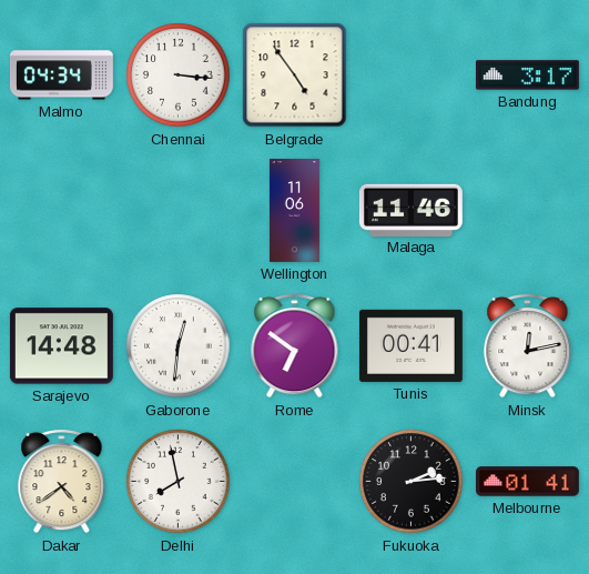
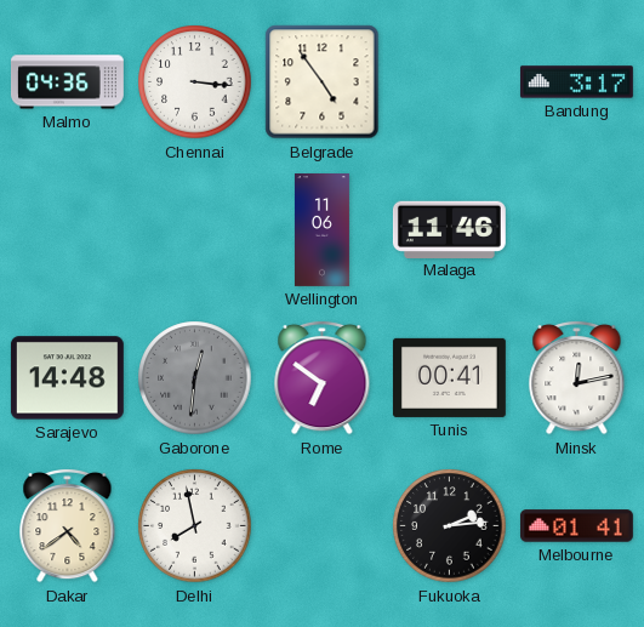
Malmo: 04:34 -> 04:36
Gaborone dial: white -> grey
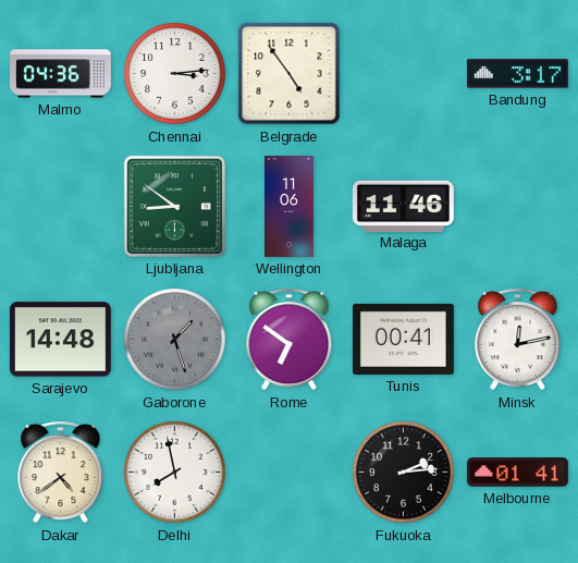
Chennai: 3:16 -> 3:14
Ljubljana: none -> 8:51
Gaborone: 12:31 -> 1:27
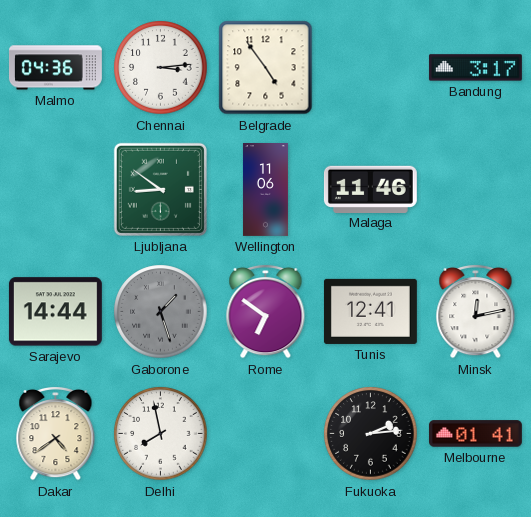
Sarajevo: 14:48 -> 14:44
Tunis: 00:41 -> 12:41
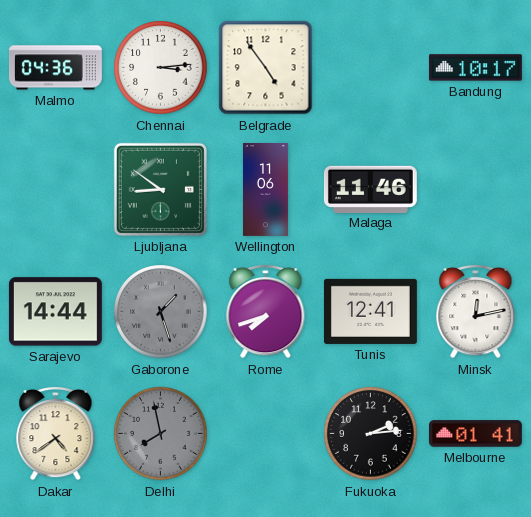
Bandung: 3:17 -> 10:17
Rome: 6:51 -> 7:42
Delhi dial: white -> grey
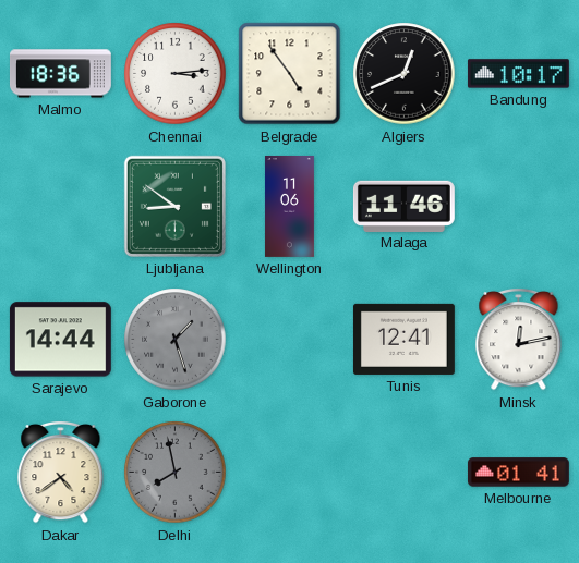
Malmo: 04:36 -> 18:36
Algiers: none -> 12:41
Rome: 7:42 -> none
Fukuoka: 2:14 -> none
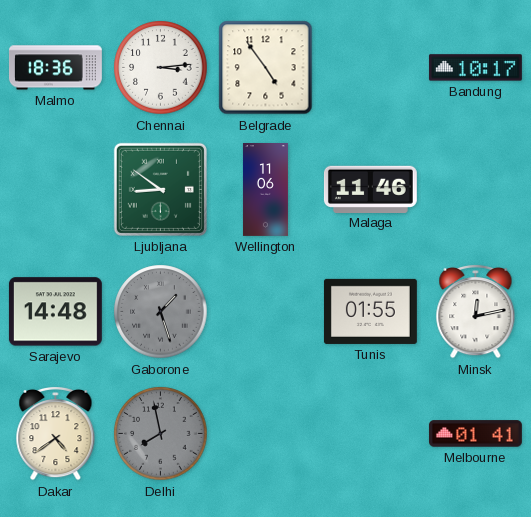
Algiers: 12:41 -> none
Sarajevo: 14:44 -> 14:48
Tunis: 12:41 -> 01:55
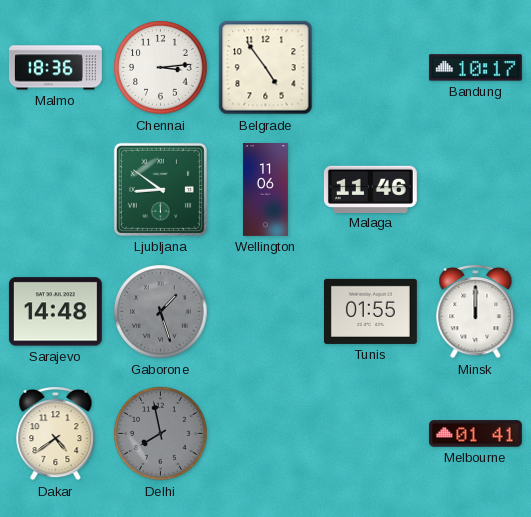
Minsk: 12:13 -> 12:00
